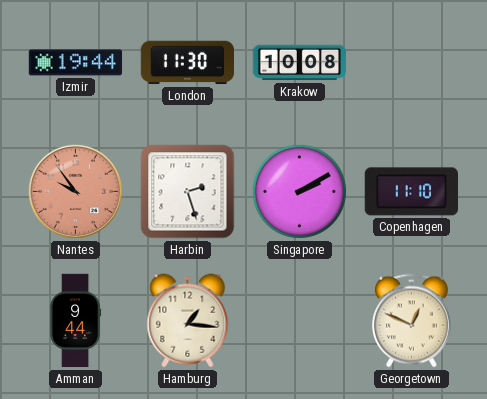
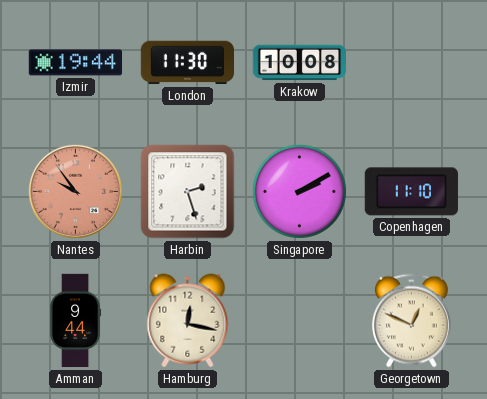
Hamburg: 1:16 -> 12:17
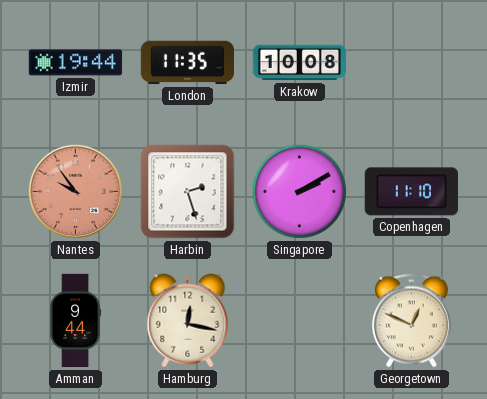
London: 11:30 -> 11:35
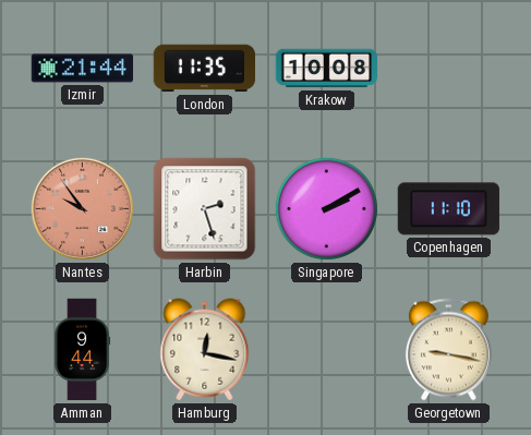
Izmir: 19:44 -> 21:44
Georgetown: 12:49 -> 9:17
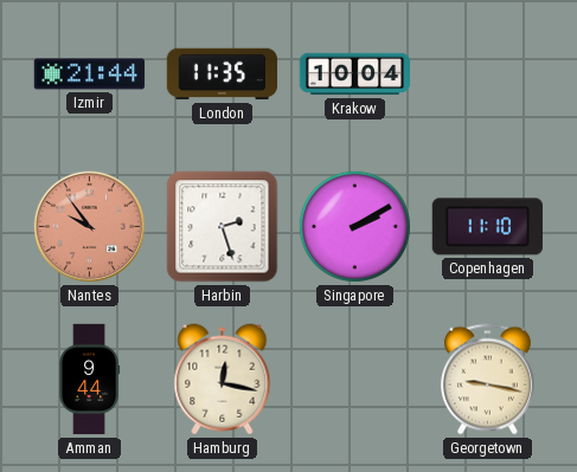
Krakow: 10:08 -> 10:04
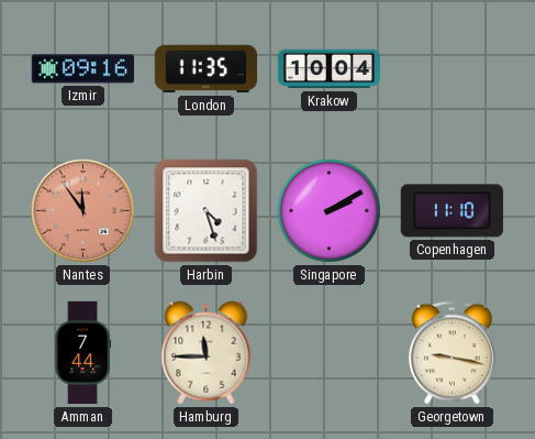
Izmir: 21:44 -> 09:16
Nantes: 9:54 -> 11:54
Harbin: 2:27 -> 4:27
Amman: 9:44 -> 7:44
Hamburg: 12:17 -> 11:45
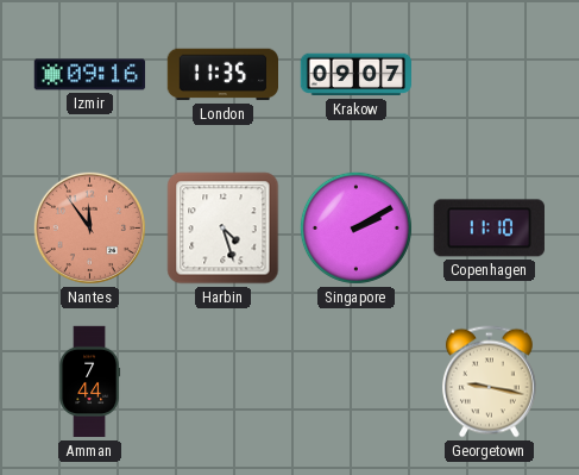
Krakow: 10:04 -> 09:07
Hamburg: 11:45 -> none
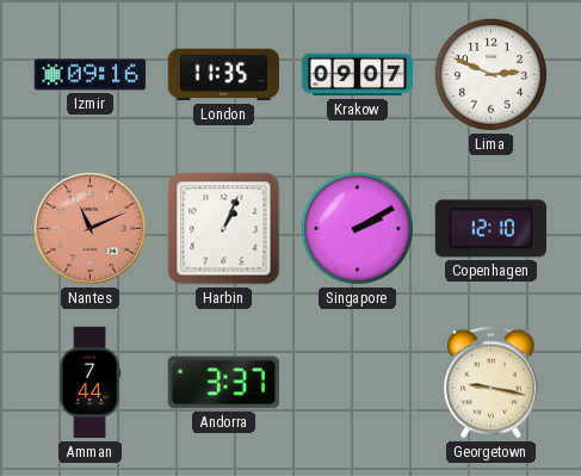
Lima: none -> 2:49
Nantes: 11:54 -> 11:11
Harbin: 4:27 -> 1:04
Copenhagen: 11:10 -> 12:10
Andorra: none -> 3:37
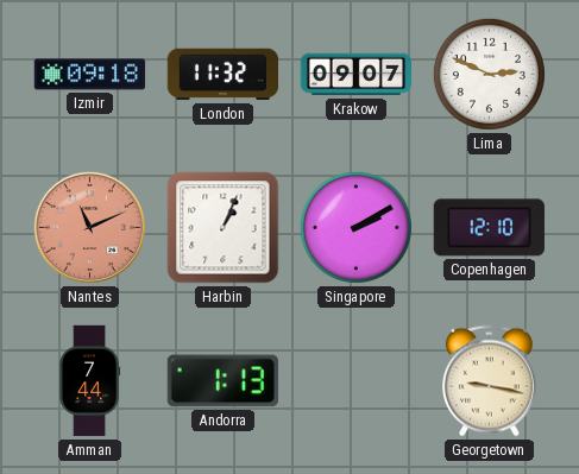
Izmir: 09:16 -> 09:18
London: 11:35 -> 11:32
Andorra: 3:37 -> 1:13
